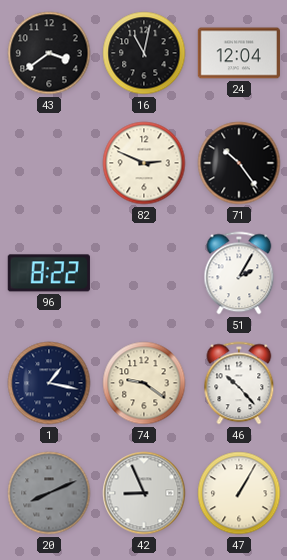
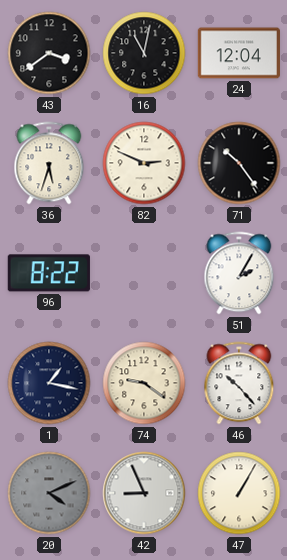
36: none -> 5:33
20: 8:11 -> 4:11
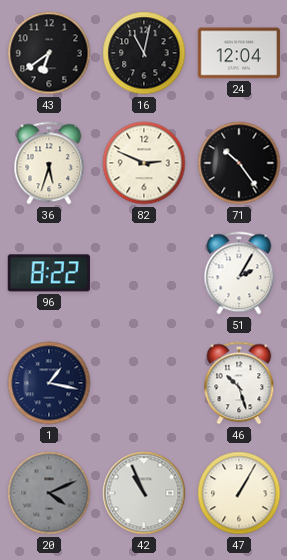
43: 3:39 -> 6:39
74: 9:21 -> none
46: 10:23 -> 10:27
42: 8:56 -> 10:56
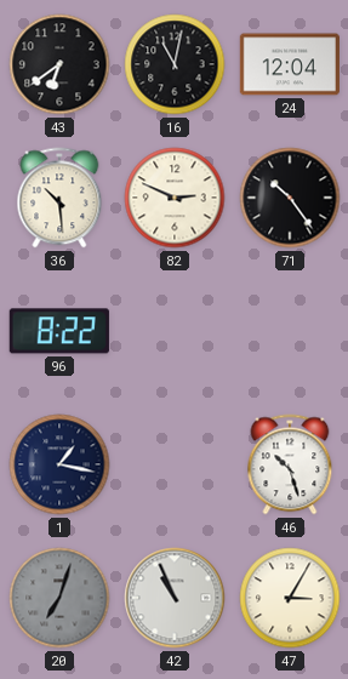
36: 5:33 -> 10:29
51: 2:05 -> none
20: 4:11 -> 7:03
47: 1:05 -> 3:05
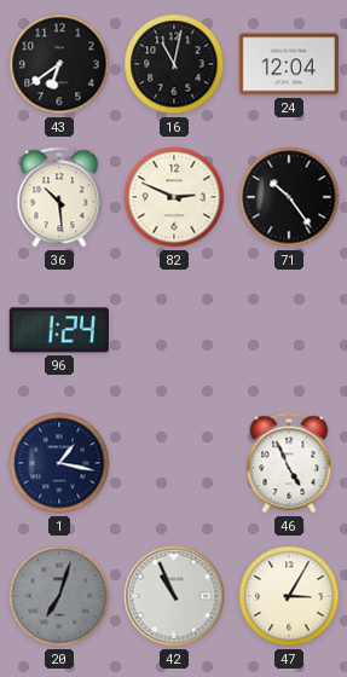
96: 8:22 -> 1:24
46: 10:27 -> 4:56
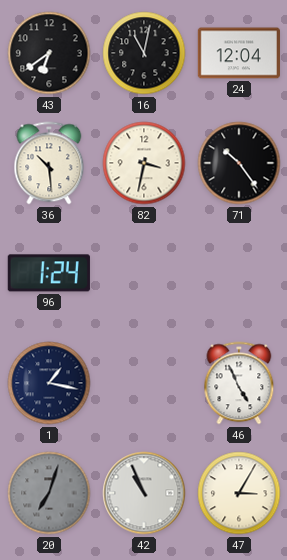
82: 2:49 -> 3:32
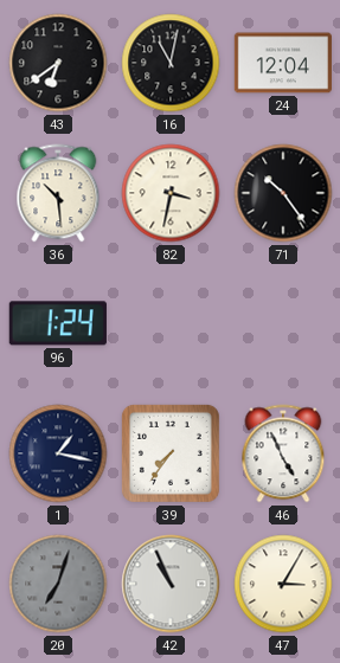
39: none -> 7:36
